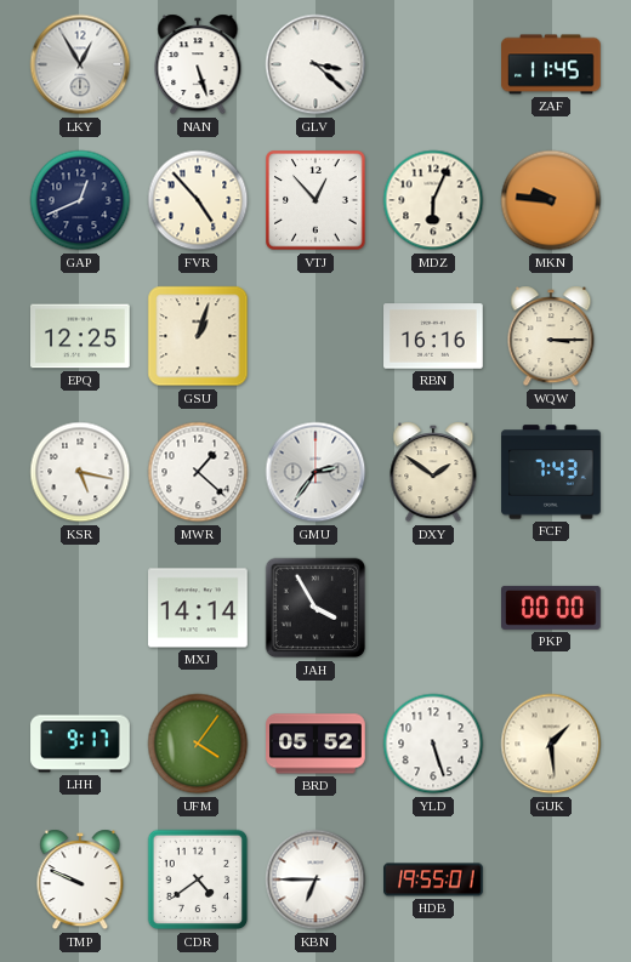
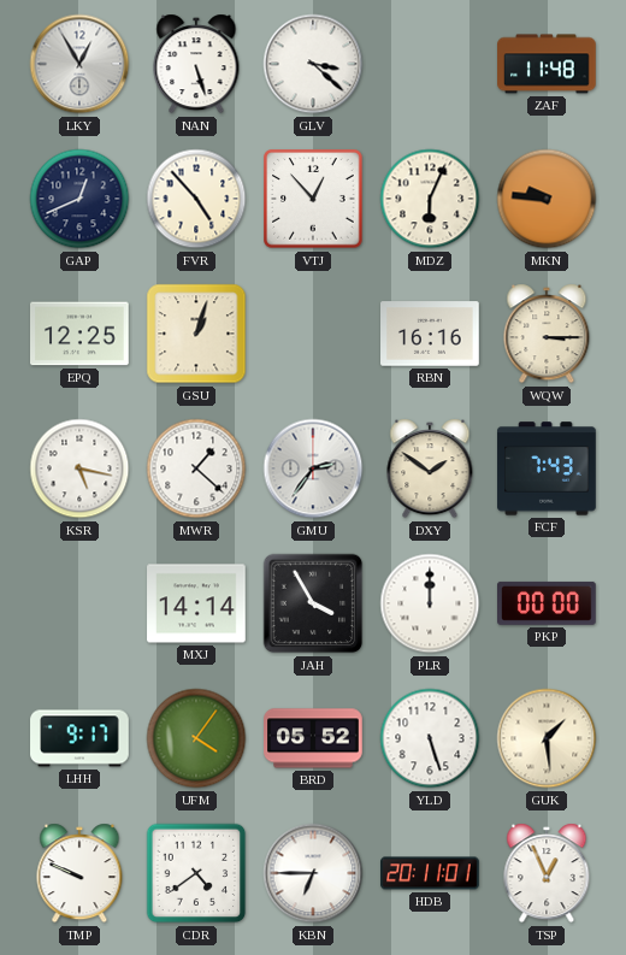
ZAF: 11:45 -> 11:48
PLR: none -> 12:00
HDB: 19:55 -> 20:11
TSP: none -> 12:56
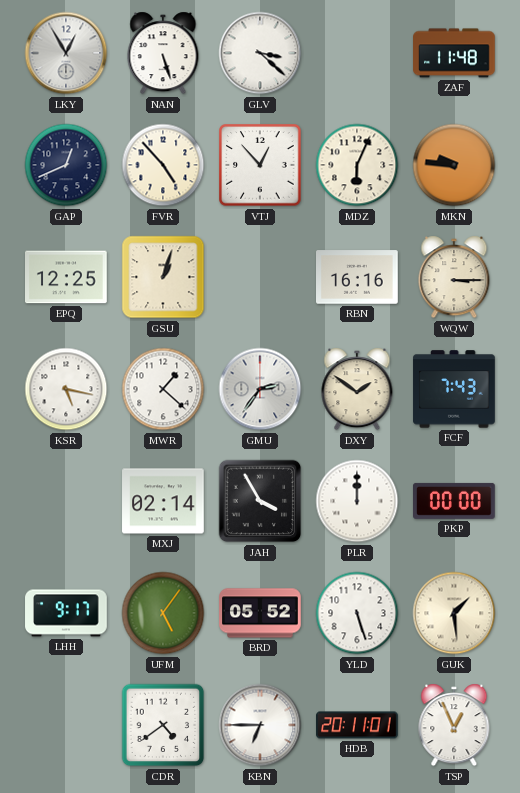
MXJ: 14:14 -> 02:14
UFM: 4:06 -> 5:06
TMP: 9:49 -> none
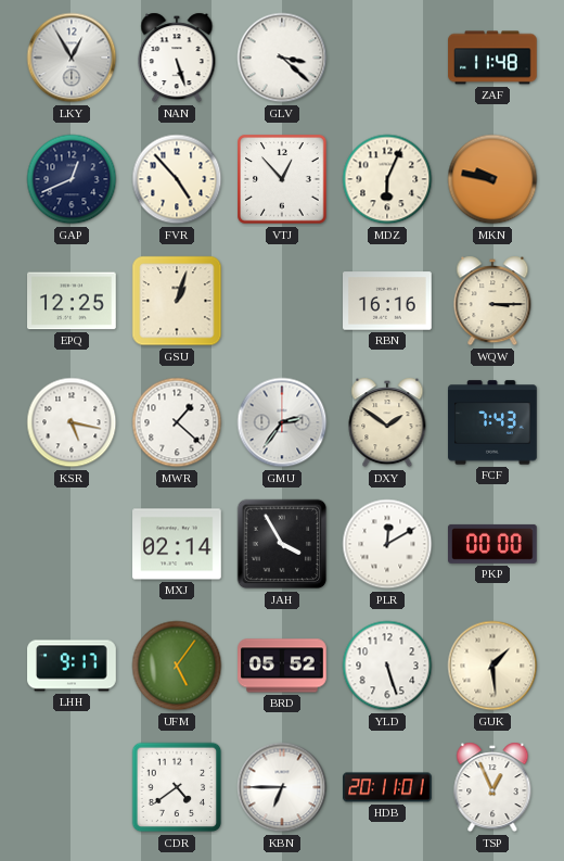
MKN: 9:46 -> 9:47
PLR: 12:00 -> 12:10
